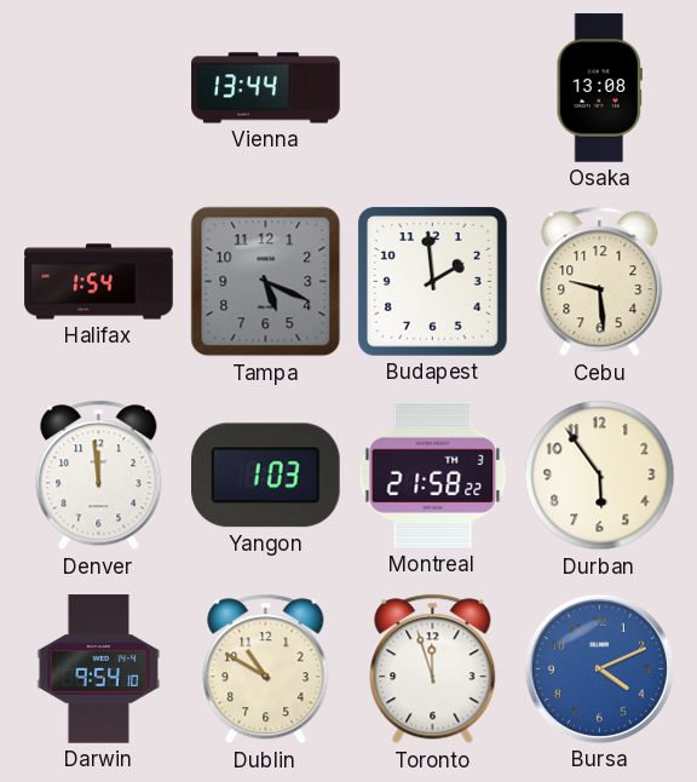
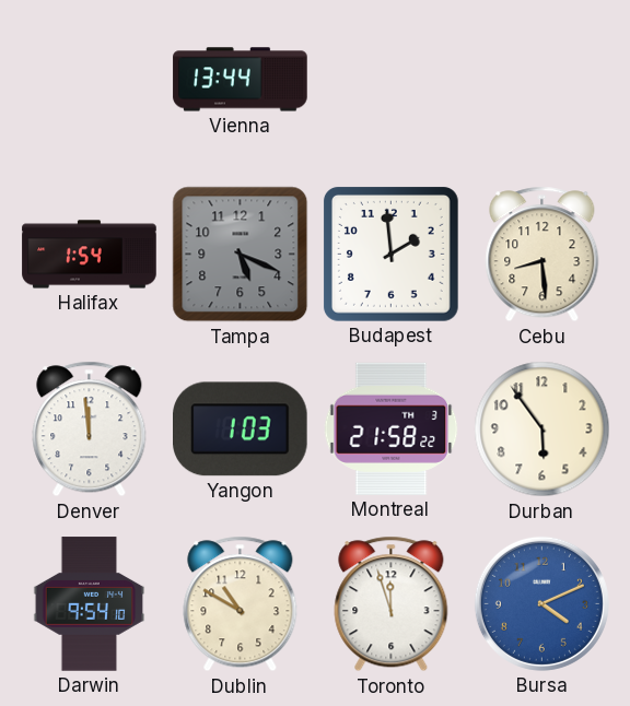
Osaka: 13:08 -> none
Cebu: 9:29 -> 8:29
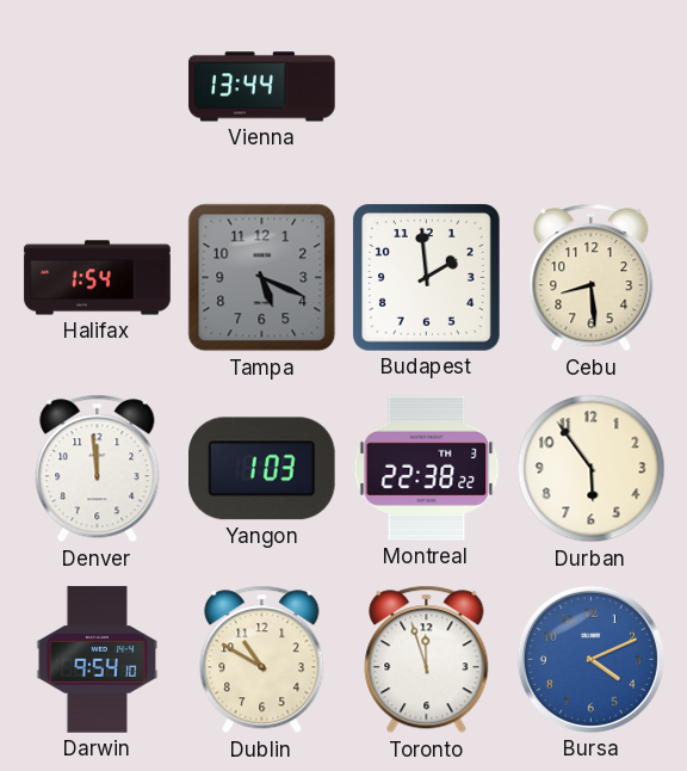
Montreal: 21:58 -> 22:38
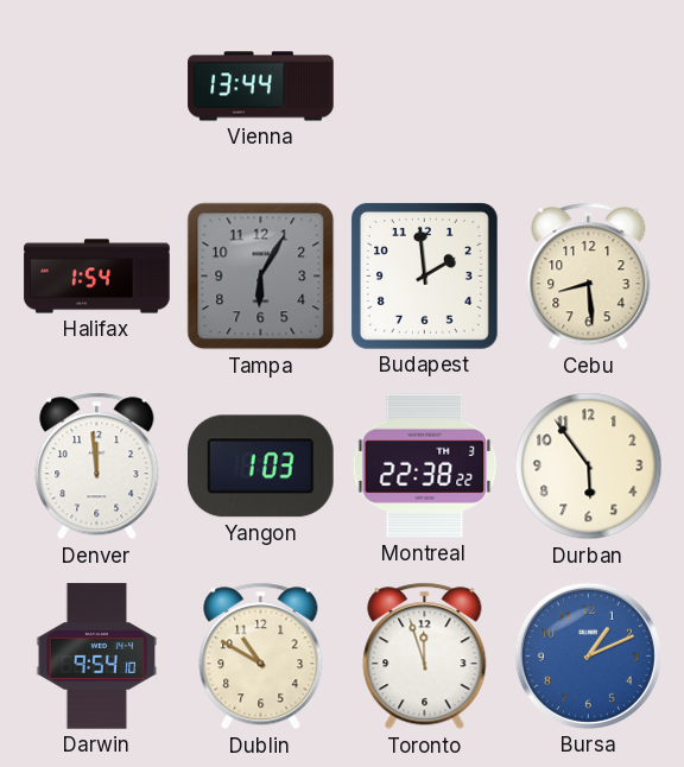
Tampa: 5:19 -> 6:05
Bursa: 4:11 -> 1:11
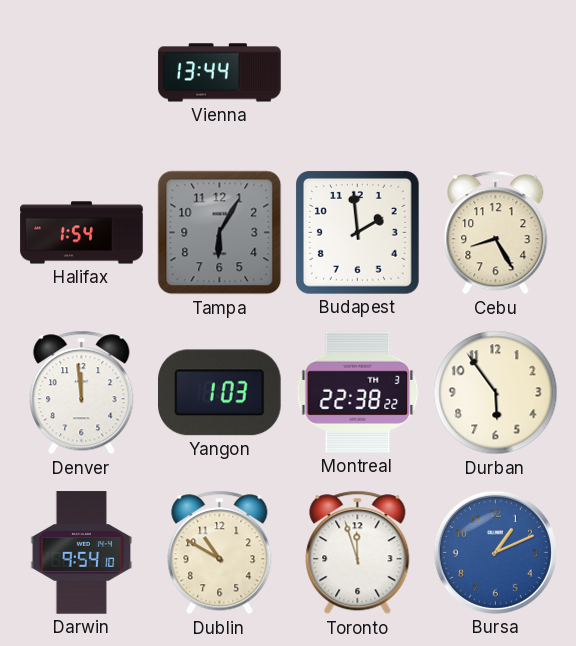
Cebu: 8:29 -> 8:25
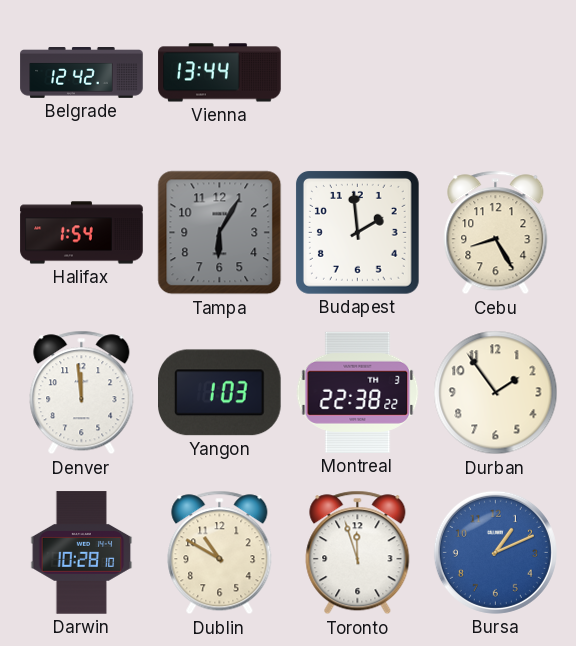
Belgrade: none -> 12:42
Durban: 5:54 -> 1:54
Darwin: 9:54 -> 10:28
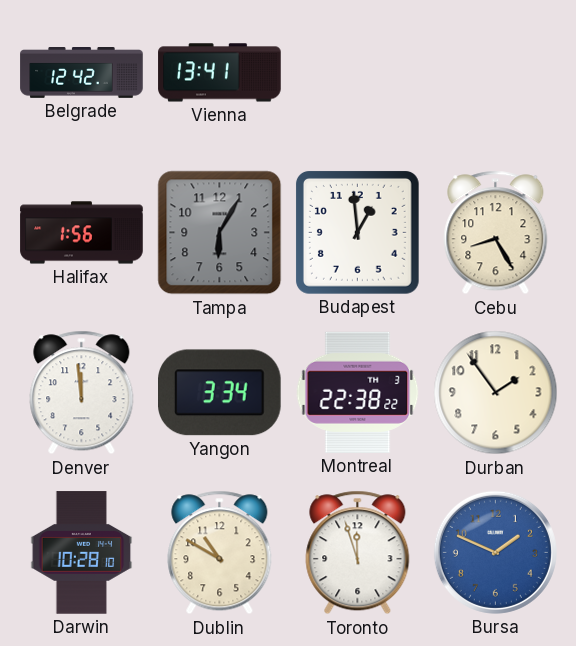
Vienna: 13:44 -> 13:41
Halifax: 1:54 -> 1:56
Budapest: 1:59 -> 12:59
Yangon: 1:03 -> 3:34
Bursa: 1:11 -> 1:49
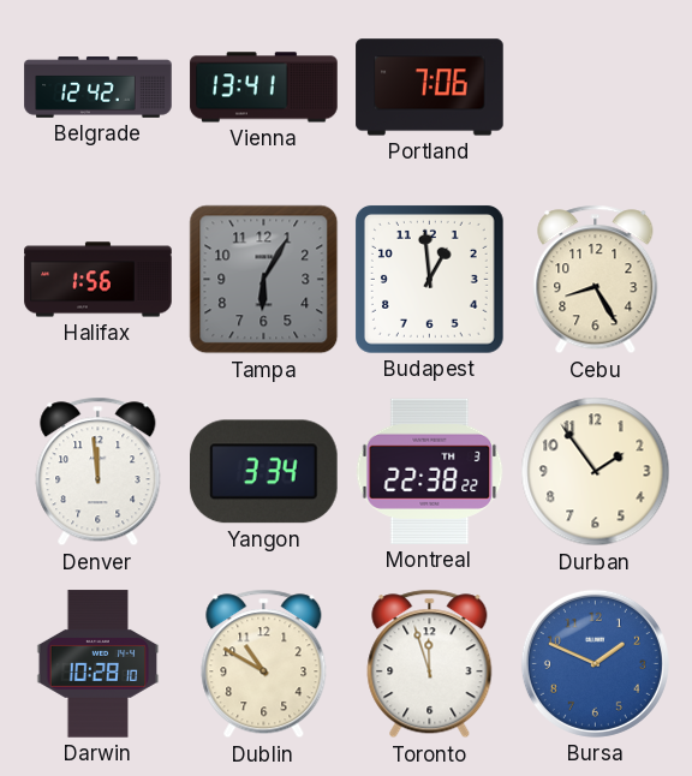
Portland: none -> 7:06
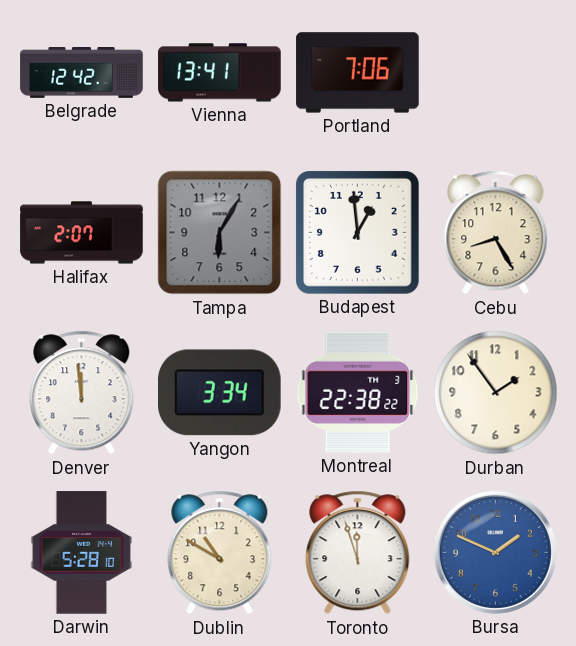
Halifax: 1:56 -> 2:07
Darwin: 10:28 -> 5:28
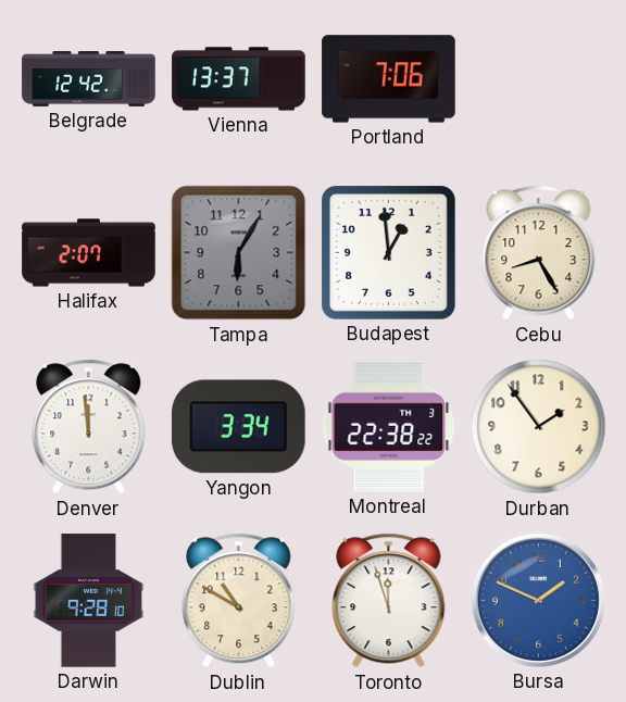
Vienna: 13:41 -> 13:37
Darwin: 5:28 -> 9:28
